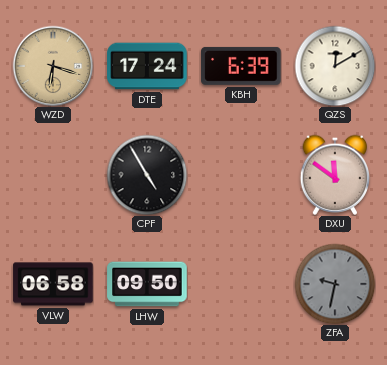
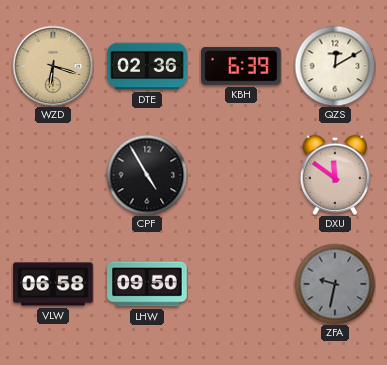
DTE: 17:24 -> 02:36
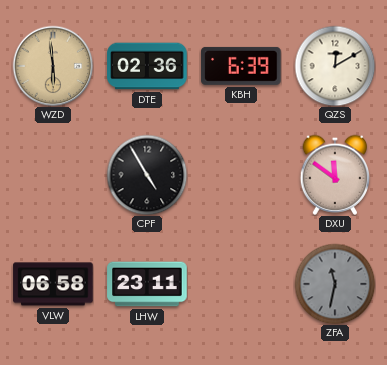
WZD: 6:18 -> 5:59
LHW: 09:50 -> 23:11
ZFA: 9:32 -> 11:32
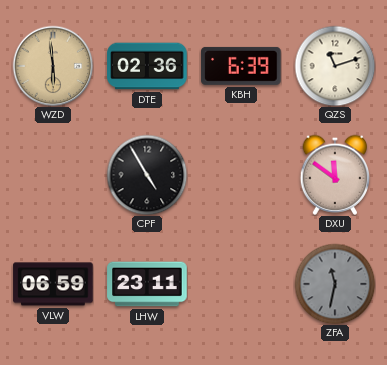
QZS: 12:10 -> 11:12
VLW: 06:58 -> 06:59
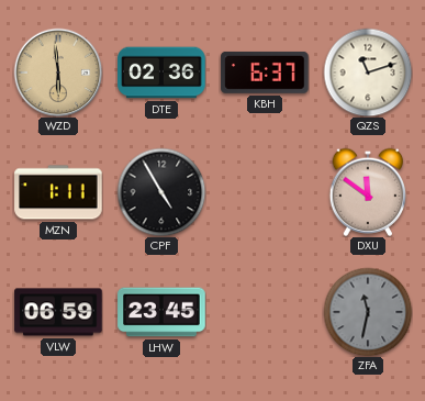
KBH: 6:39 -> 6:37
MZN: none -> 1:11
LHW: 23:11 -> 23:45
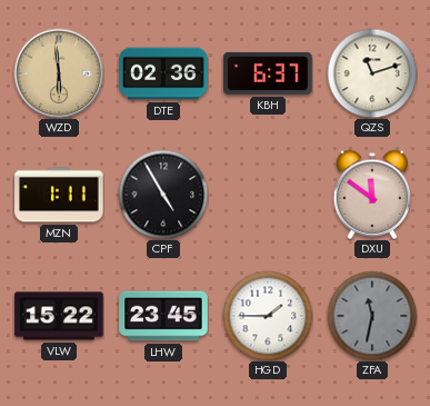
VLW: 06:59 -> 15:22
HGD: none -> 1:45
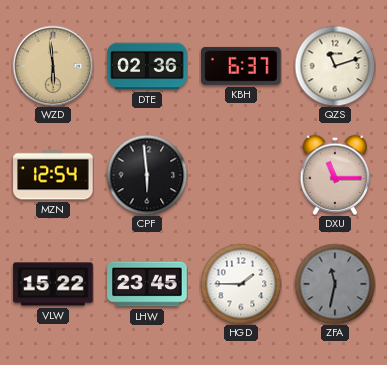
MZN: 1:11 -> 12:54
CPF: 4:55 -> 5:59
DXU: 11:51 -> 11:15
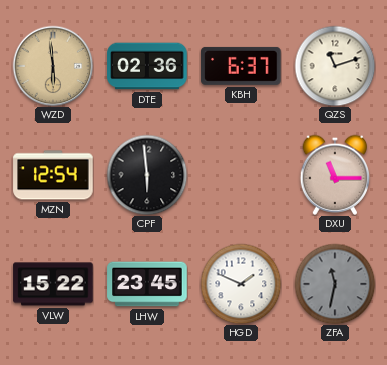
HGD: 1:45 -> 1:49
